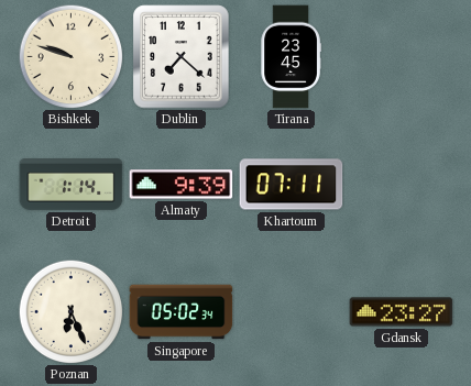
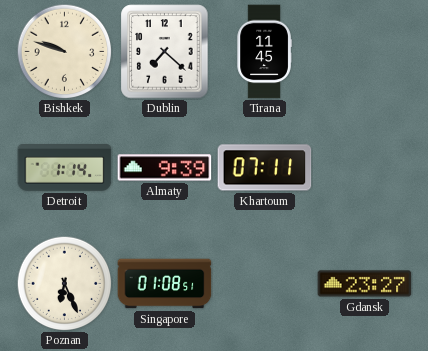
Tirana: 23:45 -> 11:45
Singapore: 05:02 -> 01:08
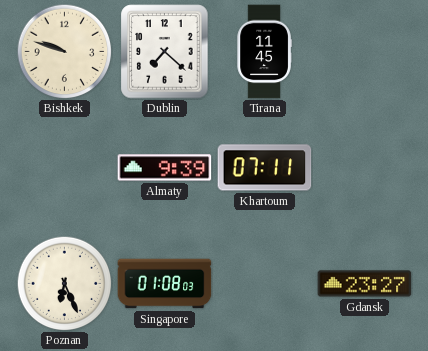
Detroit: 1:14 -> none
Singapore: 01:08:51 -> 01:08:03
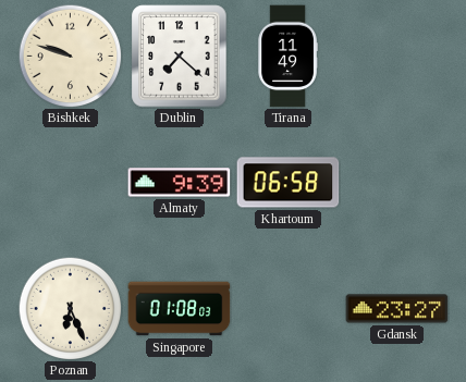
Tirana: 11:45 -> 11:49
Khartoum: 07:11 -> 06:58
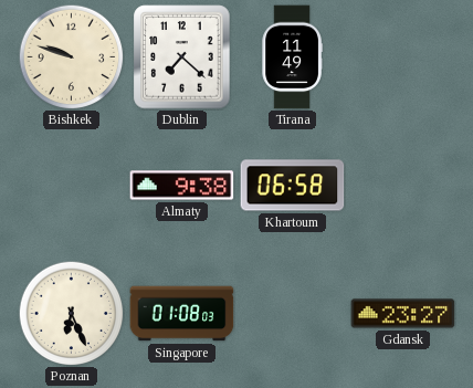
Almaty: 9:39 -> 9:38
